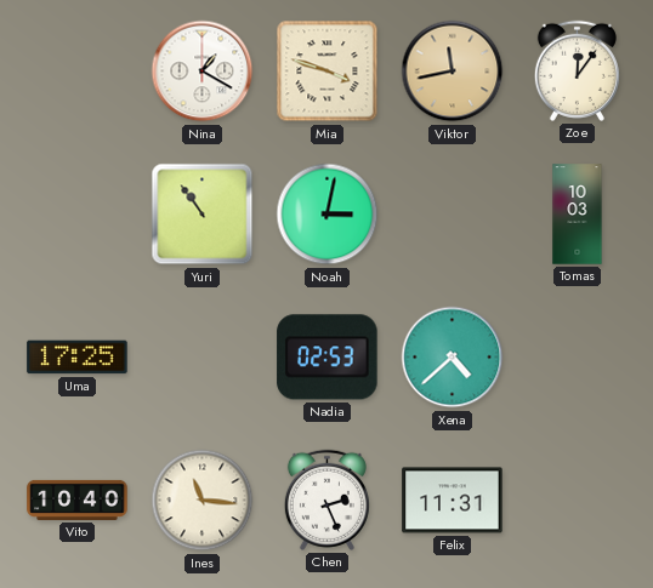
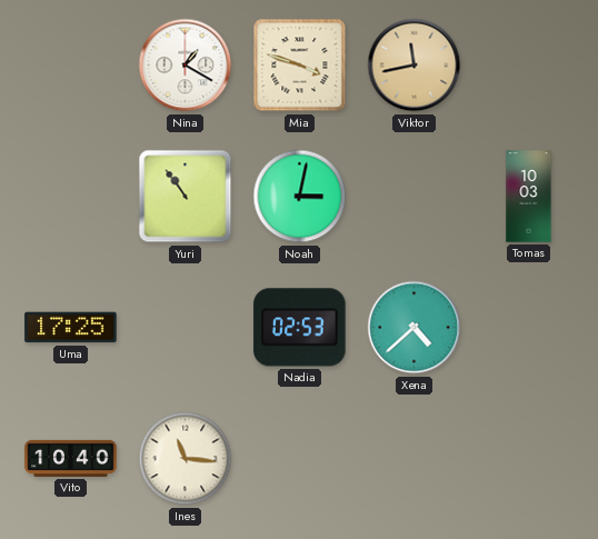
Zoe: 12:06 -> none
Chen: 2:26 -> none
Felix: 11:31 -> none
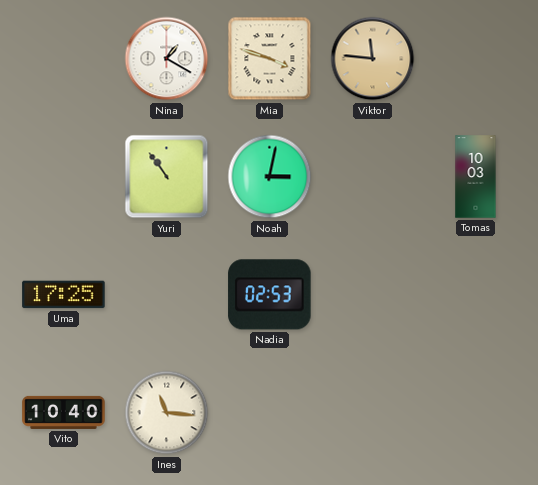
Viktor: 11:43 -> 11:46
Xena: 4:38 -> none
